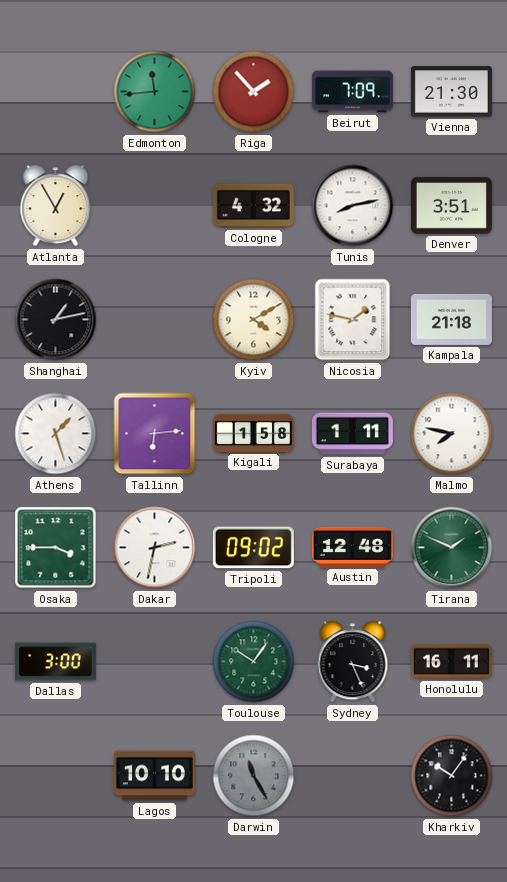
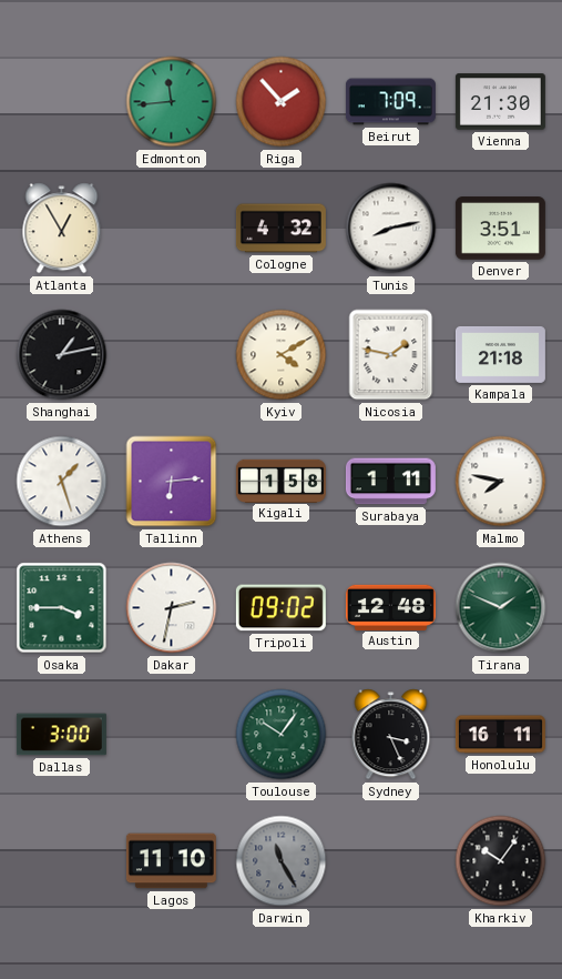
Lagos: 10:10 -> 11:10
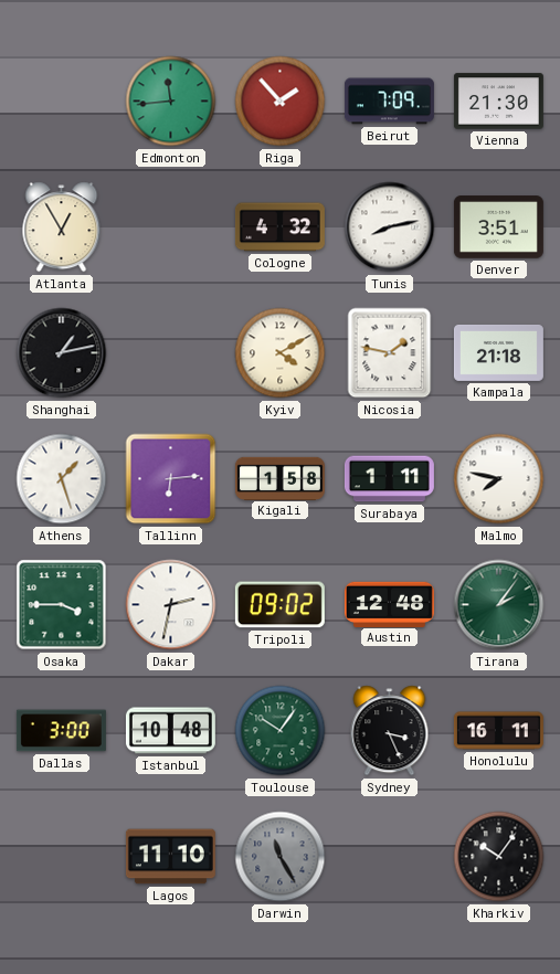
Tirana: 1:49 -> 2:06
Istanbul: none -> 10:48
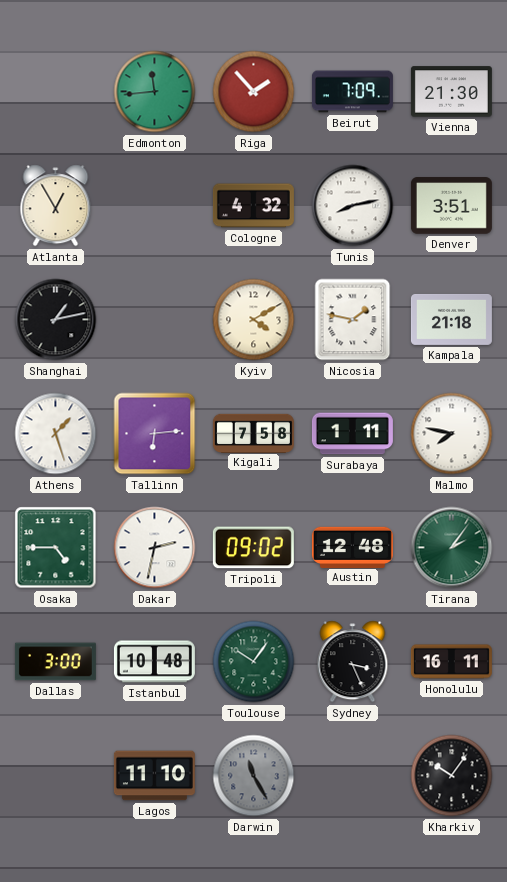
Kigali: 1:58 -> 7:58
Osaka: 3:45 -> 4:45
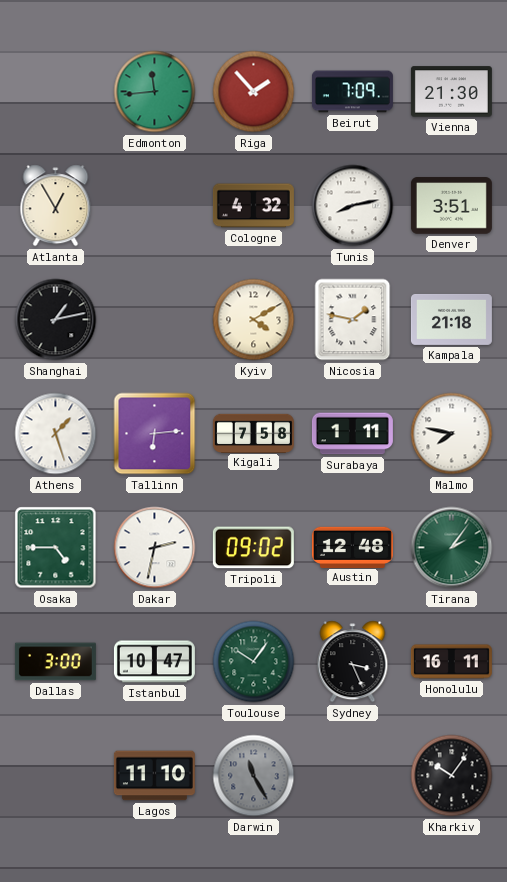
Istanbul: 10:48 -> 10:47
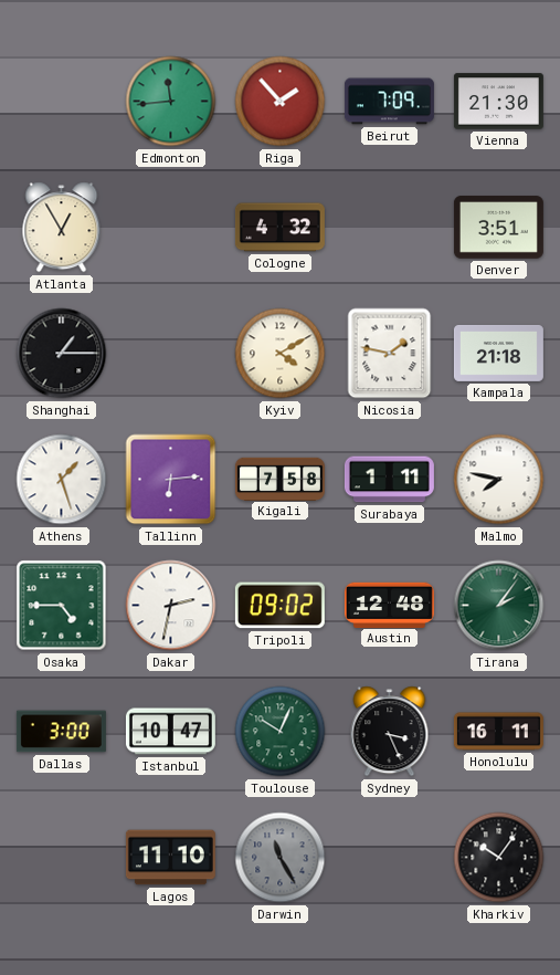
Tunis: 8:13 -> none
Shanghai: 1:13 -> 1:15
Toulouse: 10:06 -> 10:04
